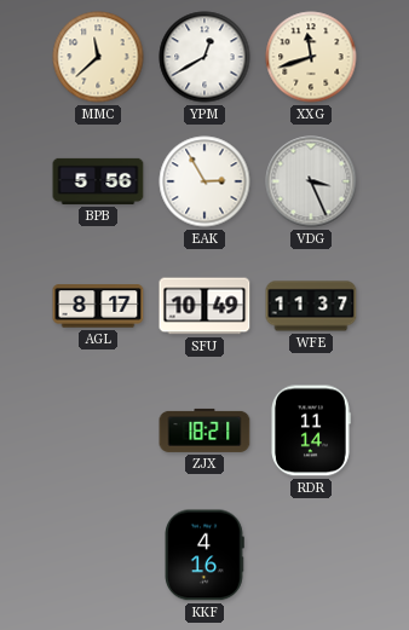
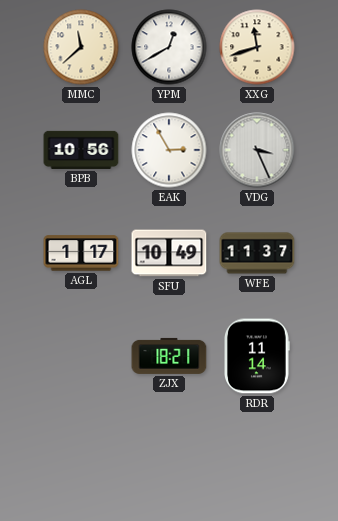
BPB: 5:56 -> 10:56
AGL: 8:17 -> 1:17
KKF: 4:16 -> none
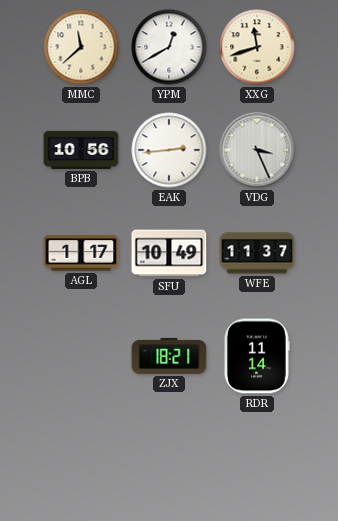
EAK: 2:55 -> 2:44
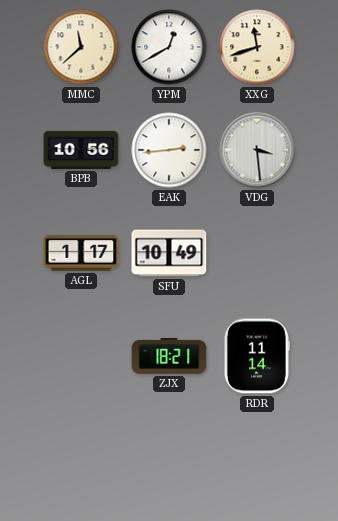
VDG: 3:26 -> 3:29
WFE: 11:37 -> none
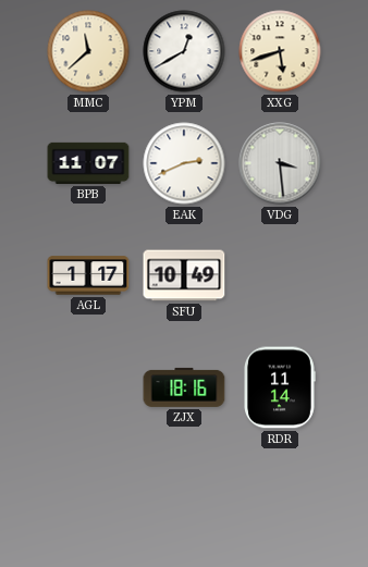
XXG: 11:42 -> 5:42
BPB: 10:56 -> 11:07
EAK: 2:44 -> 2:41
ZJX: 18:21 -> 18:16
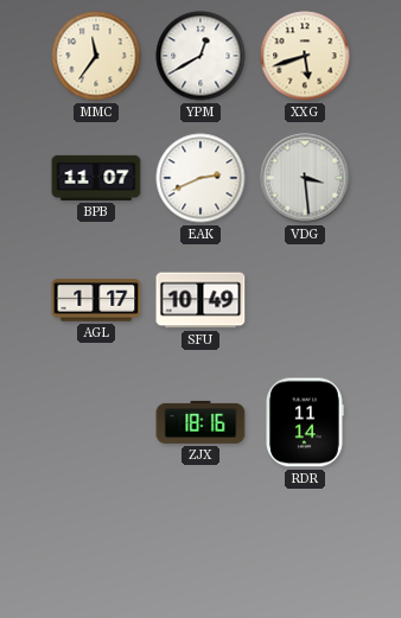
MMC: 11:38 -> 11:36
